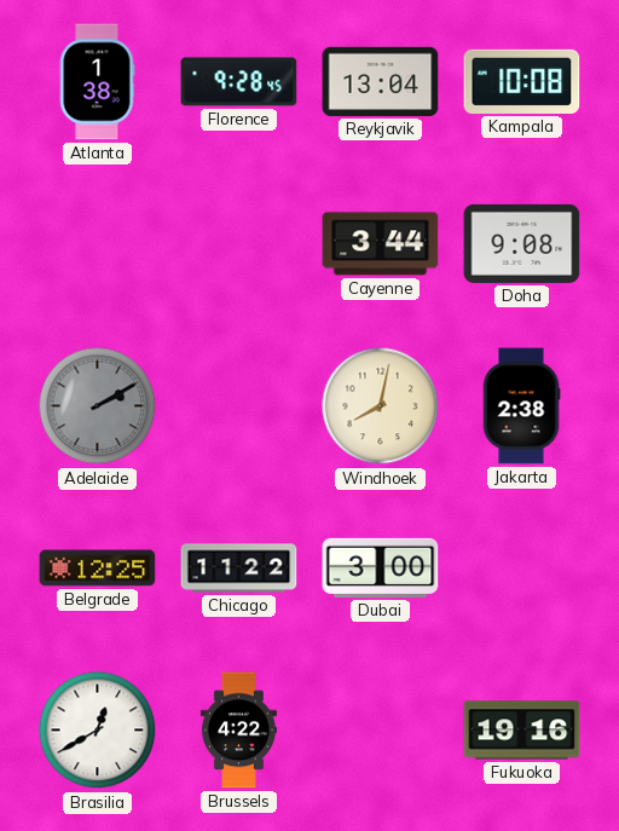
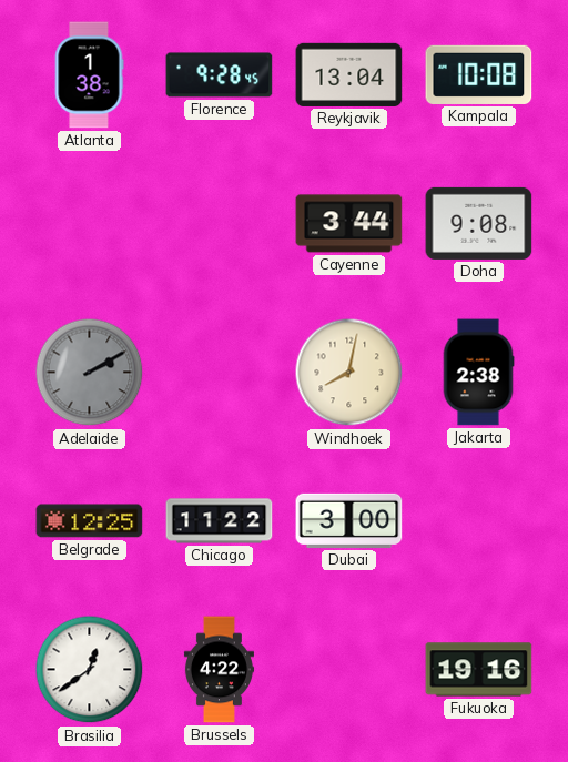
Brasilia: 12:40 -> 12:39
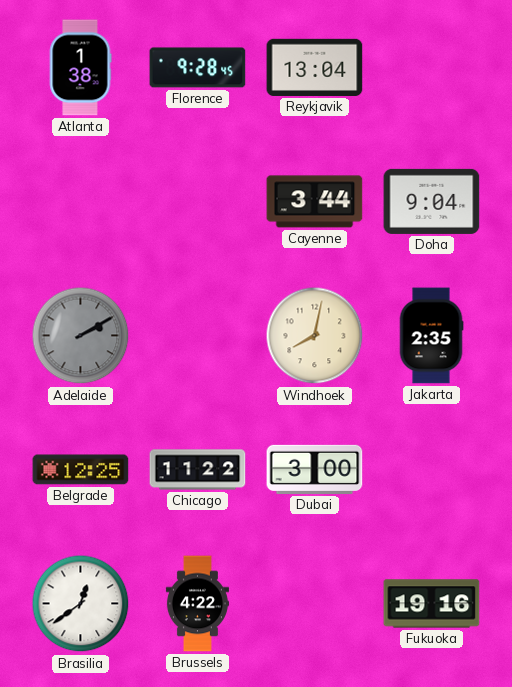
Kampala: 10:08 -> none
Doha: 9:08 -> 9:04
Jakarta: 2:38 -> 2:35
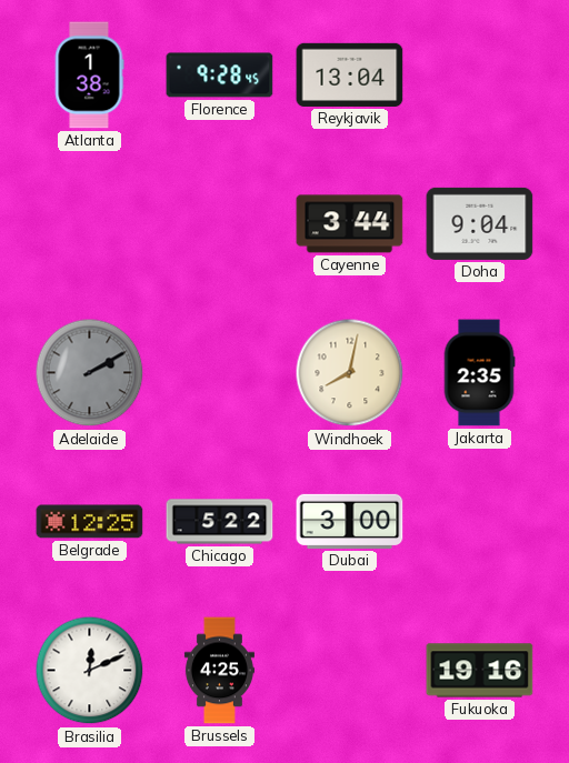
Chicago: 11:22 -> 5:22
Brasilia: 12:39 -> 12:11
Brussels: 4:22 -> 4:25
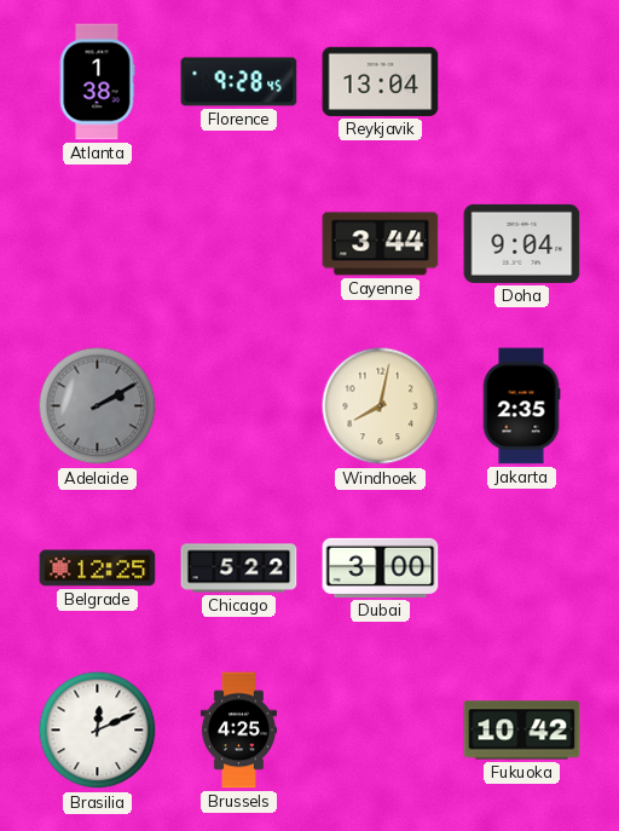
Fukuoka: 19:16 -> 10:42
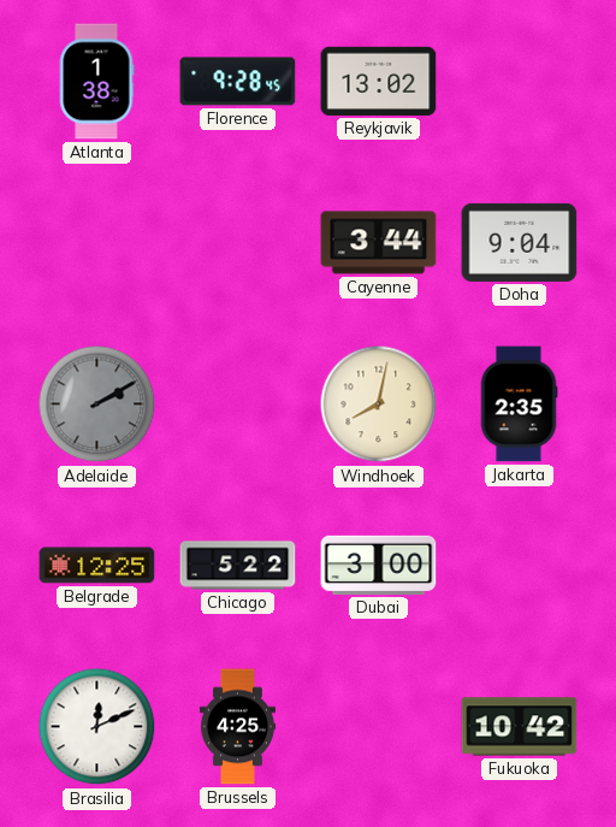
Reykjavik: 13:04 -> 13:02
